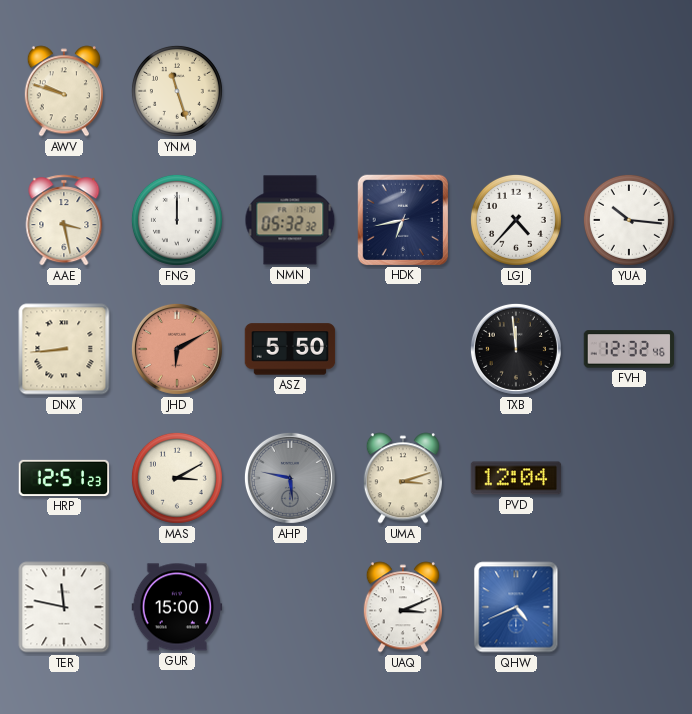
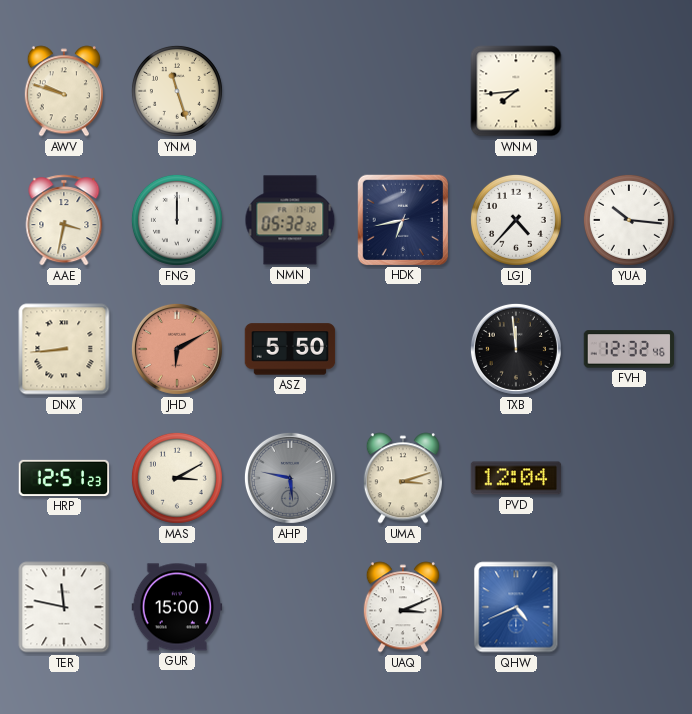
WNM: none -> 7:44
AAE: 3:28 -> 3:32
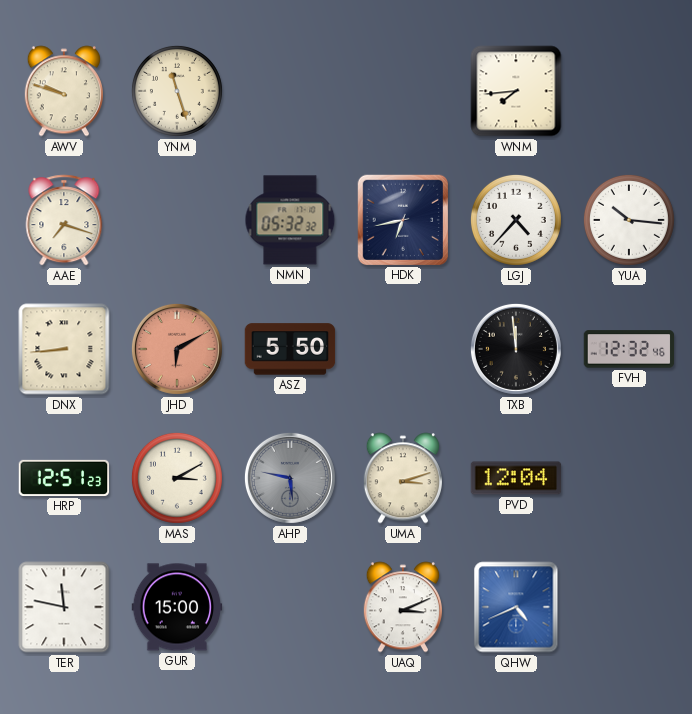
AAE: 3:32 -> 7:18
FNG: 12:00 -> none
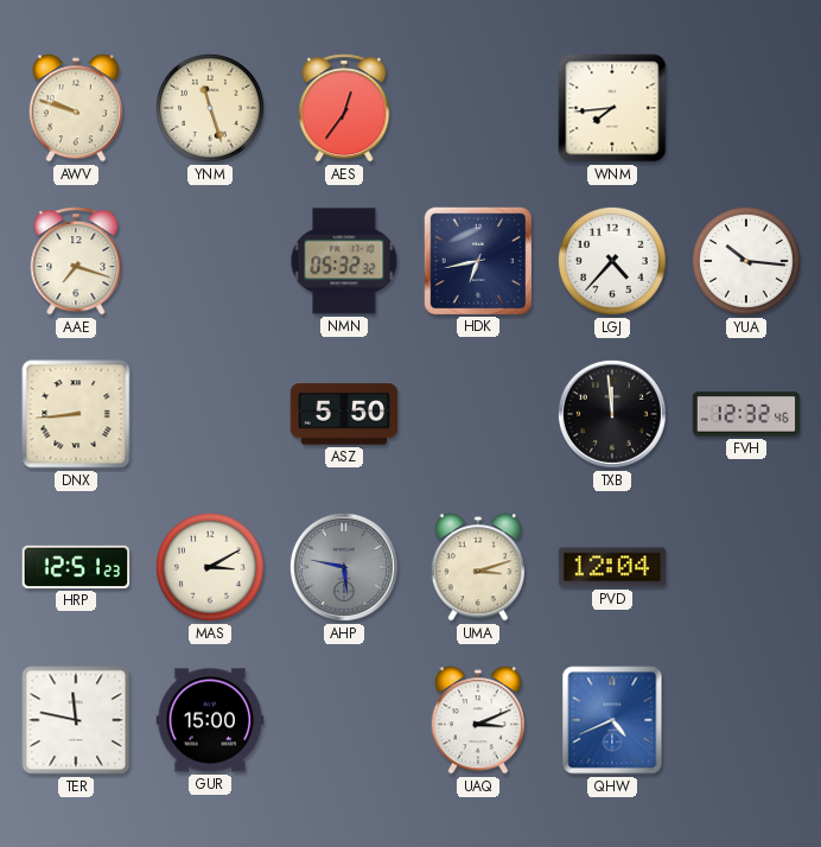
AES: none -> 12:36
JHD: 6:10 -> none
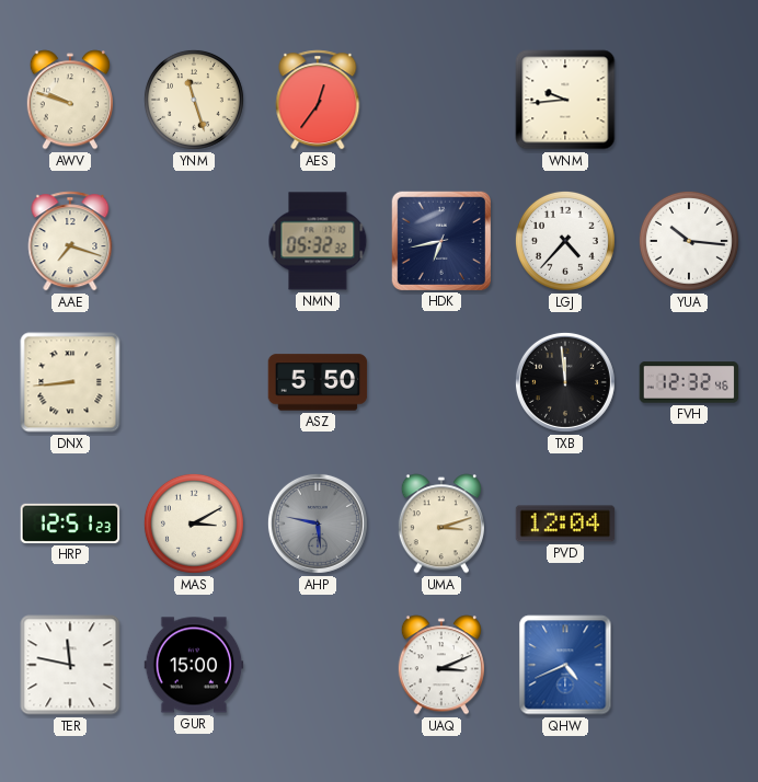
WNM: 7:44 -> 9:44
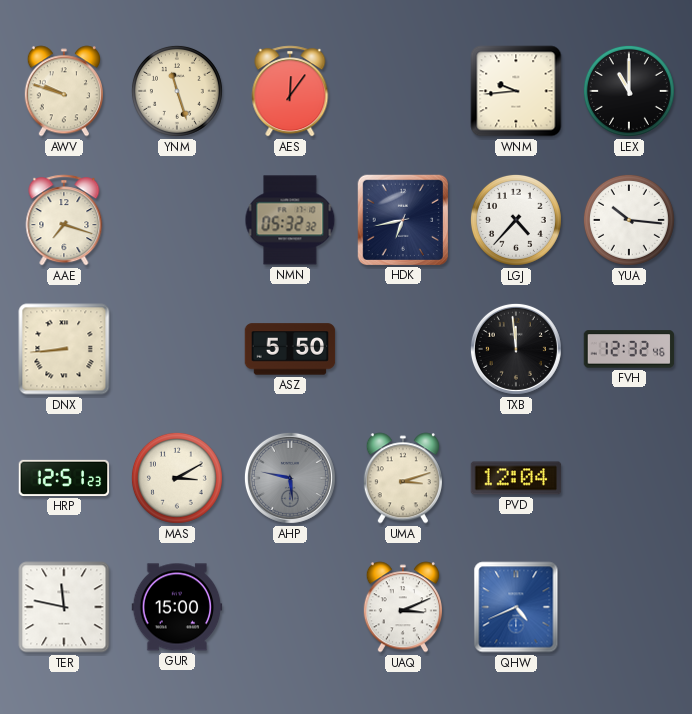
AES: 12:36 -> 12:06
LEX: none -> 11:00
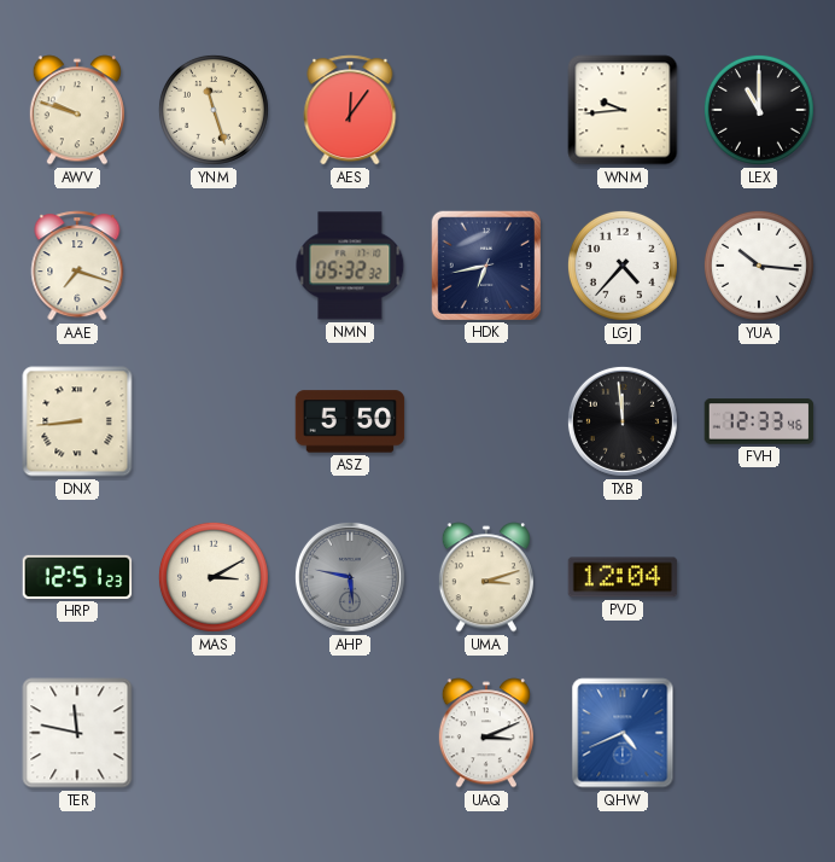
FVH: 12:32 -> 12:33
GUR: 15:00 -> none
